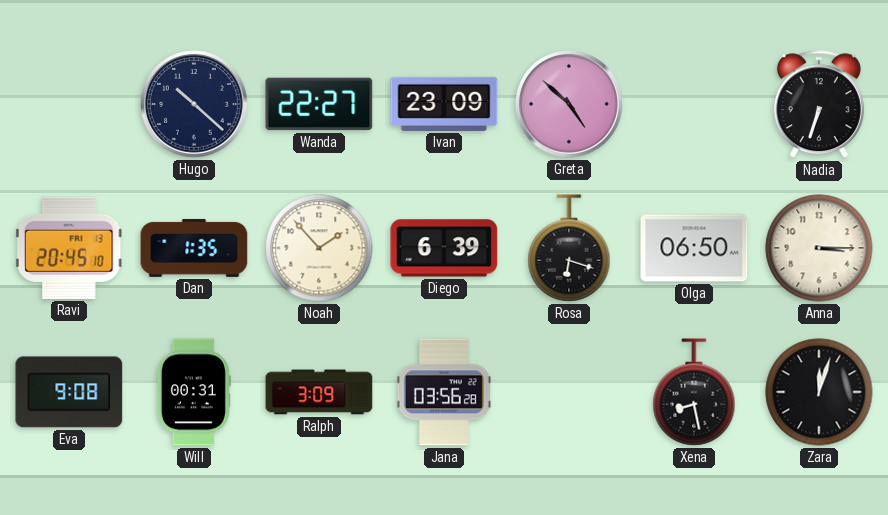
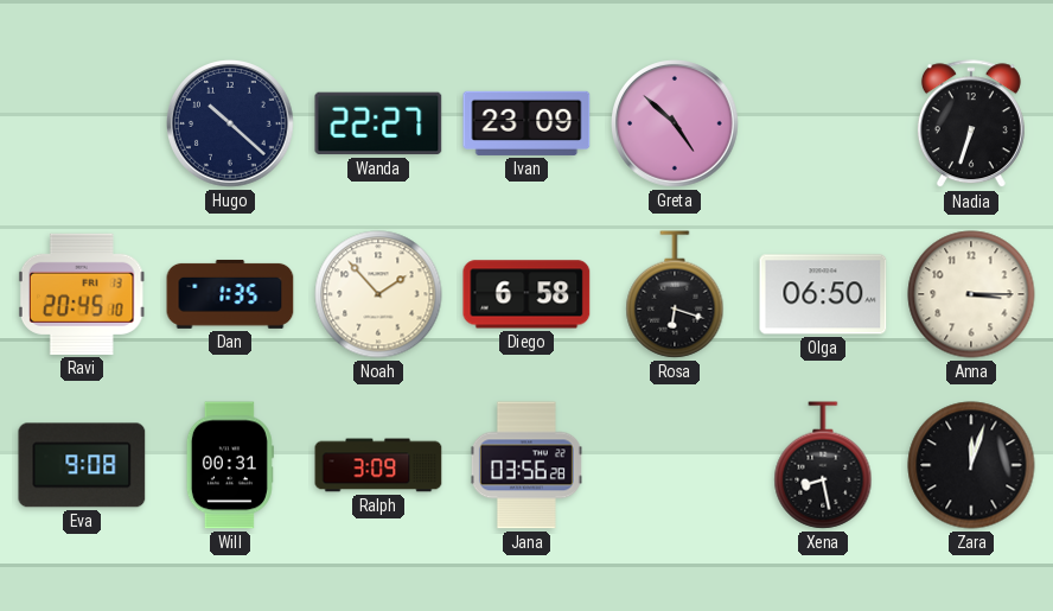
Diego: 6:39 -> 6:58
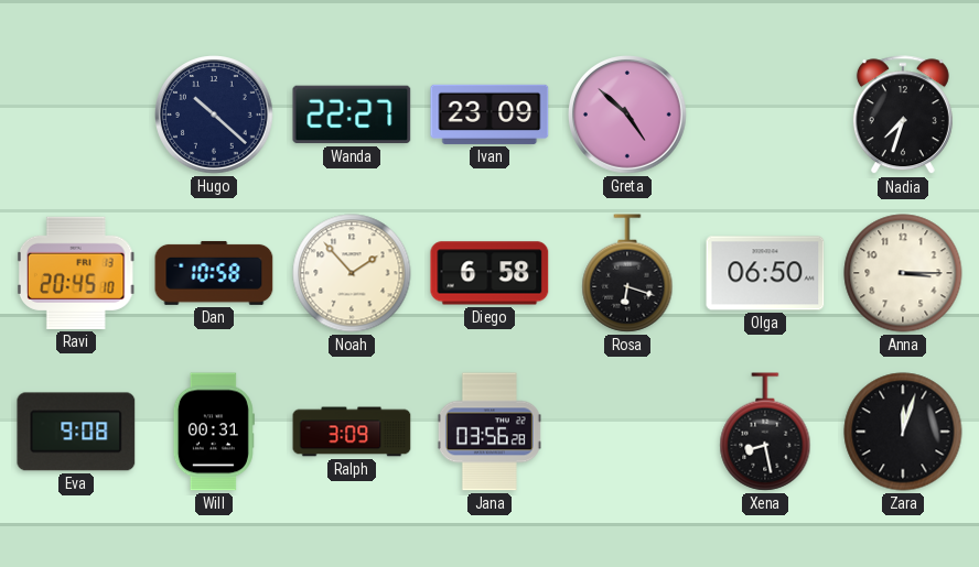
Nadia: 6:33 -> 7:33
Dan: 1:35 -> 10:58
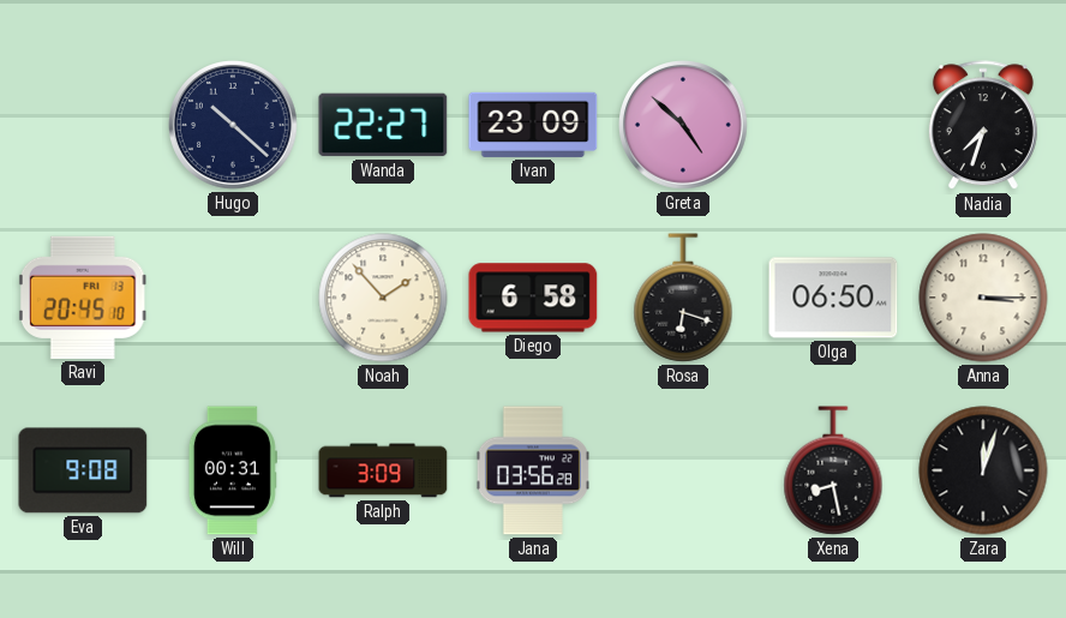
Dan: 10:58 -> none
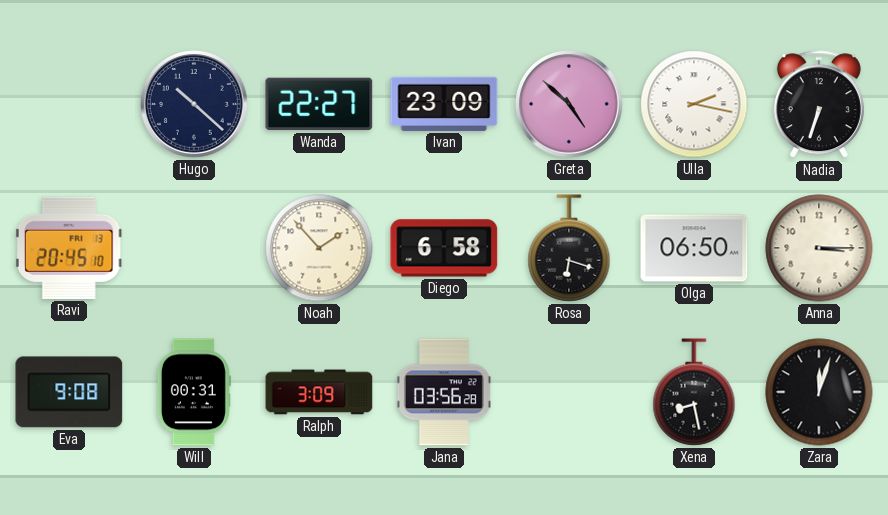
Ulla: none -> 2:17
Nadia: 7:33 -> 6:33
